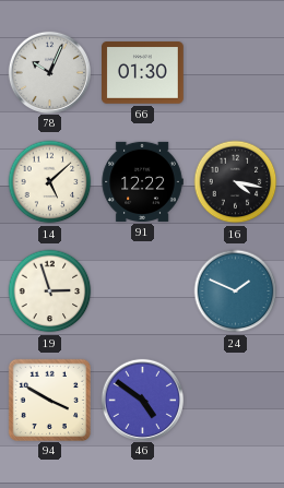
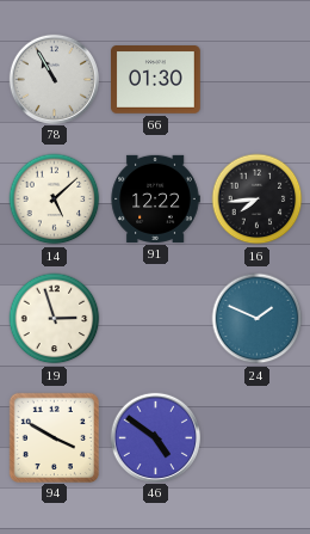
78: 10:04 -> 10:55
16: 4:17 -> 7:44
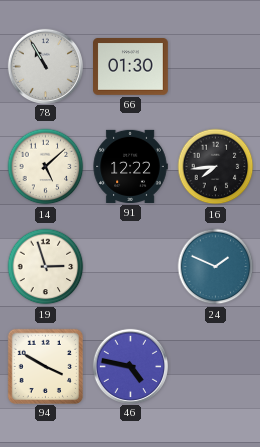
46: 4:51 -> 4:47
